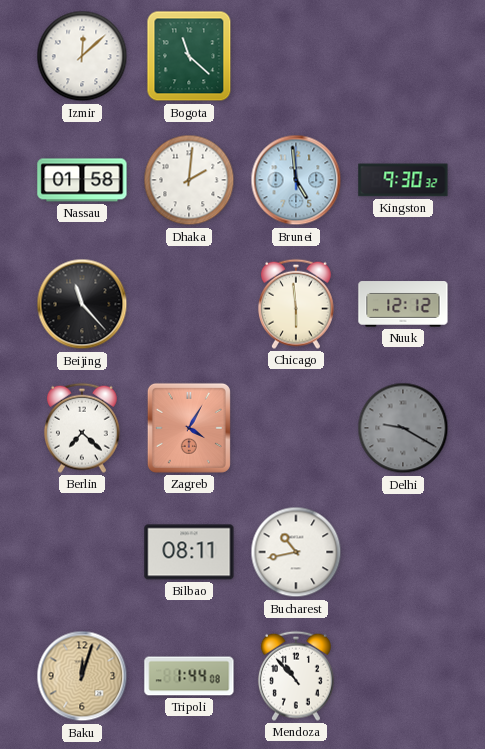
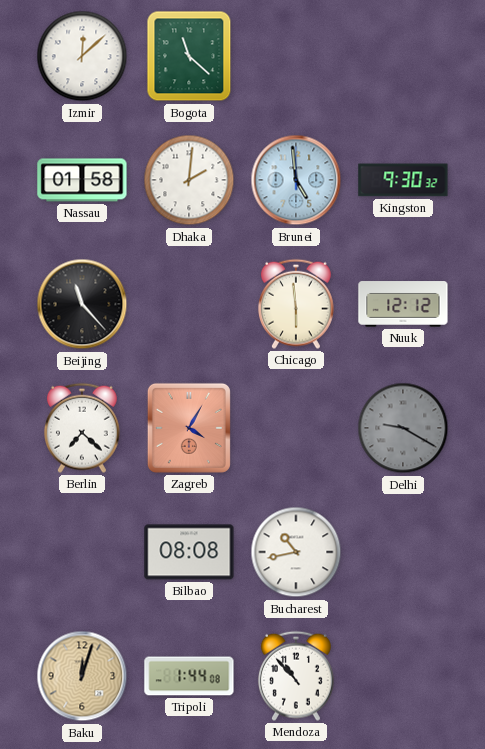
Bilbao: 08:11 -> 08:08
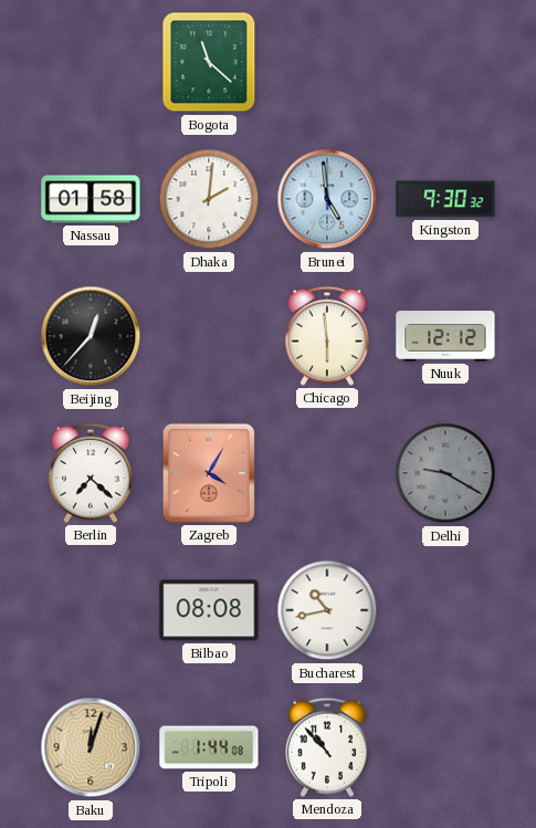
Izmir: 12:08 -> none
Beijing: 11:23 -> 12:37
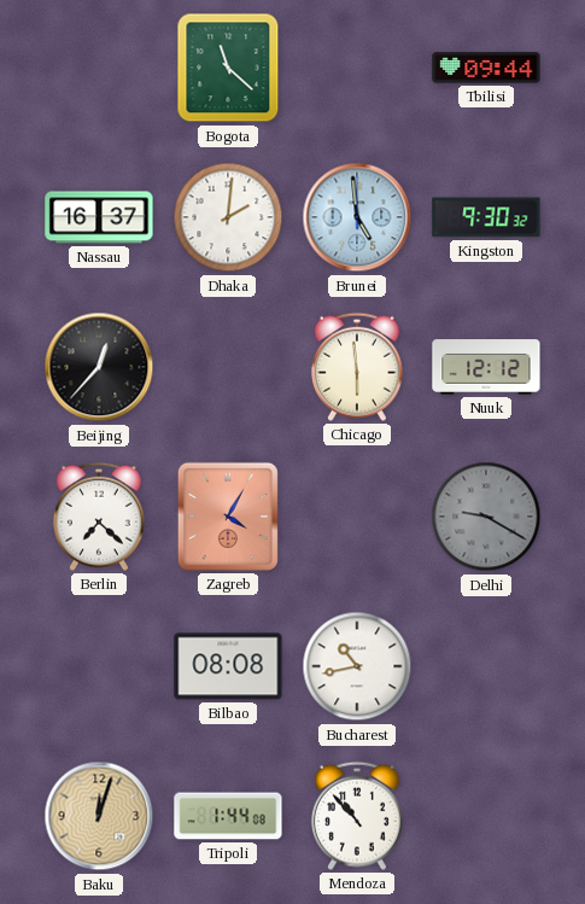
Tbilisi: none -> 09:44
Nassau: 01:58 -> 16:37
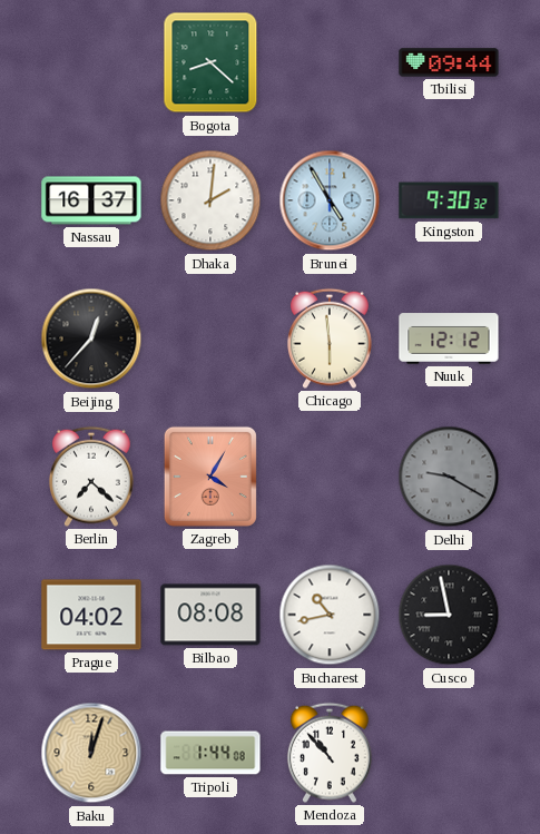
Bogota: 11:22 -> 8:22
Brunei: 4:59 -> 4:55
Prague: none -> 04:02
Cusco: none -> 8:58
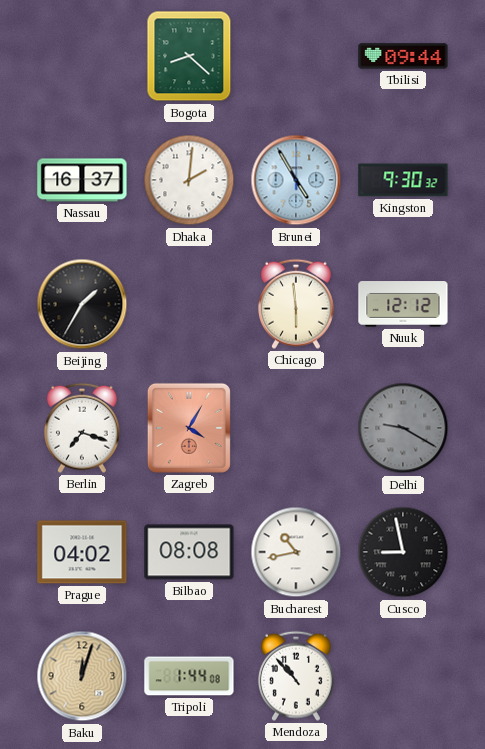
Beijing: 12:37 -> 1:35
Berlin: 7:22 -> 7:18
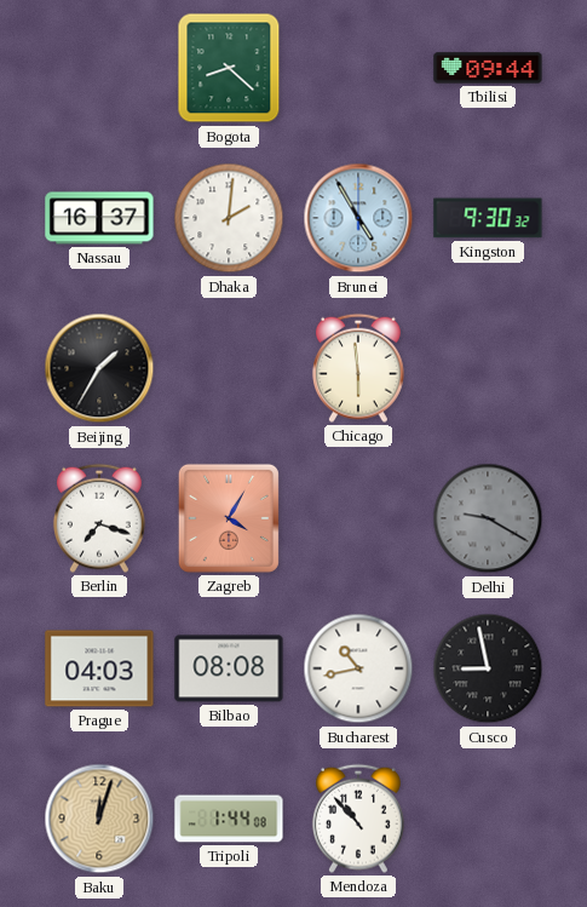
Nuuk: 12:12 -> none
Prague: 04:02 -> 04:03
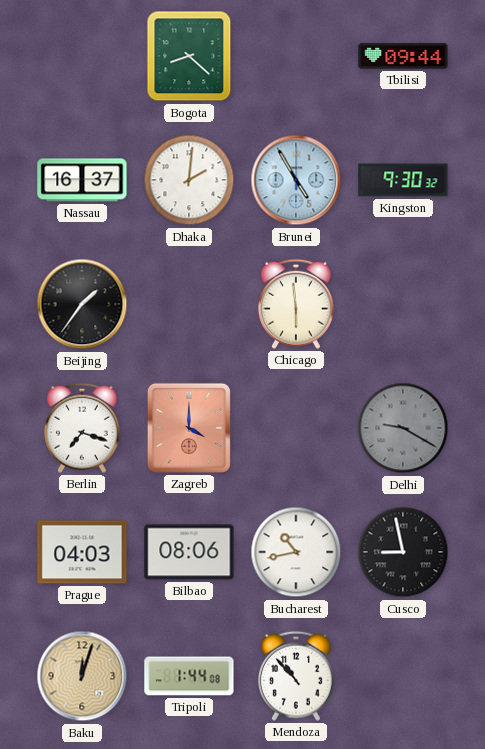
Beijing: 1:35 -> 1:36
Zagreb: 4:05 -> 4:00
Bilbao: 08:08 -> 08:06
